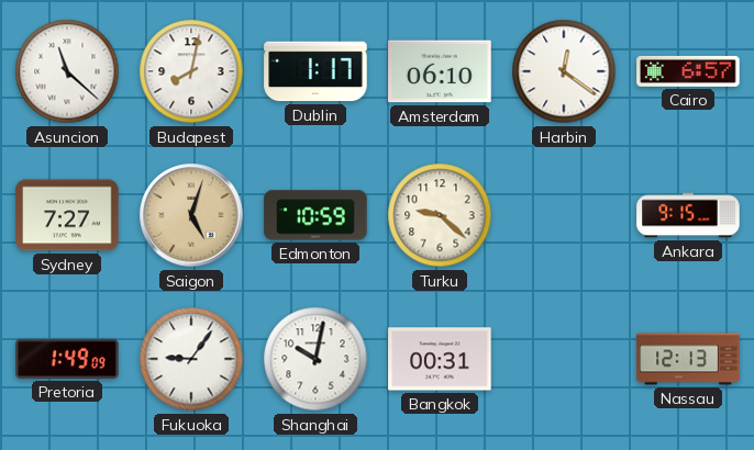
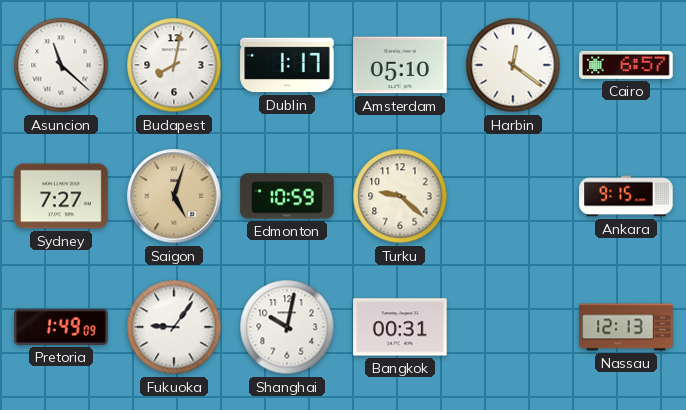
Amsterdam: 06:10 -> 05:10
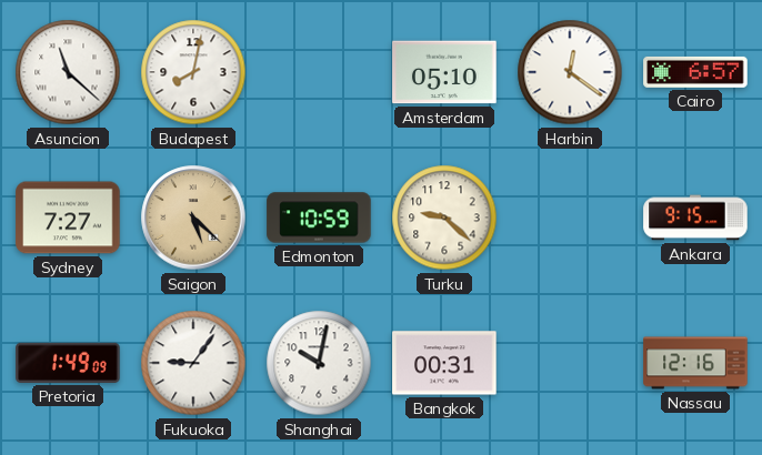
Dublin: 1:17 -> none
Saigon: 5:03 -> 5:22
Nassau: 12:13 -> 12:16
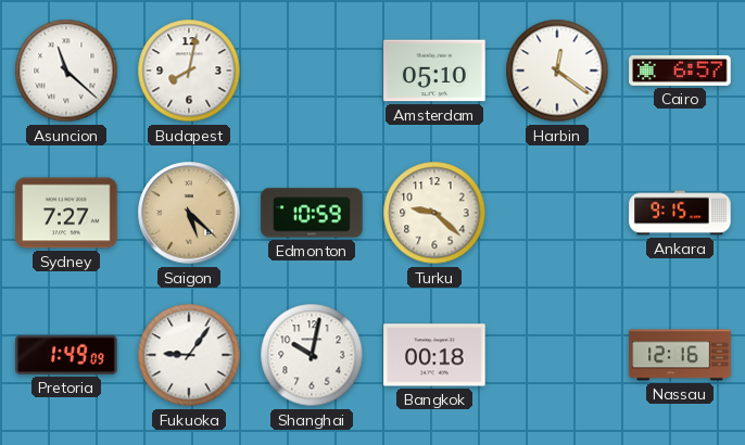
Bangkok: 00:31 -> 00:18
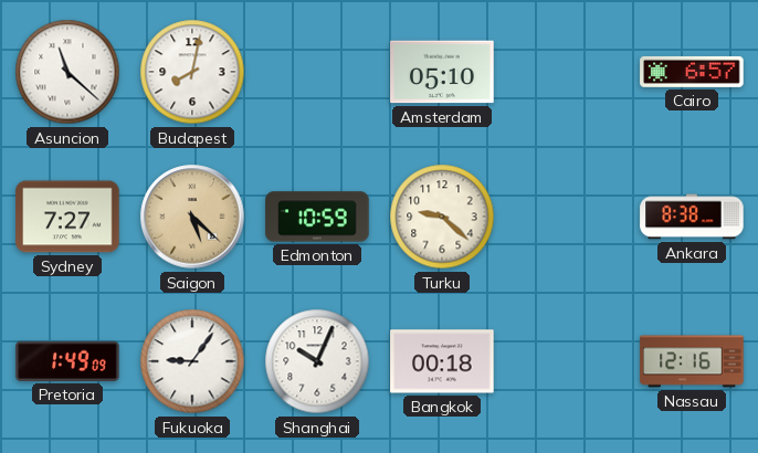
Harbin: 12:21 -> none
Ankara: 9:15 -> 8:38
Shanghai: 10:02 -> 10:04
